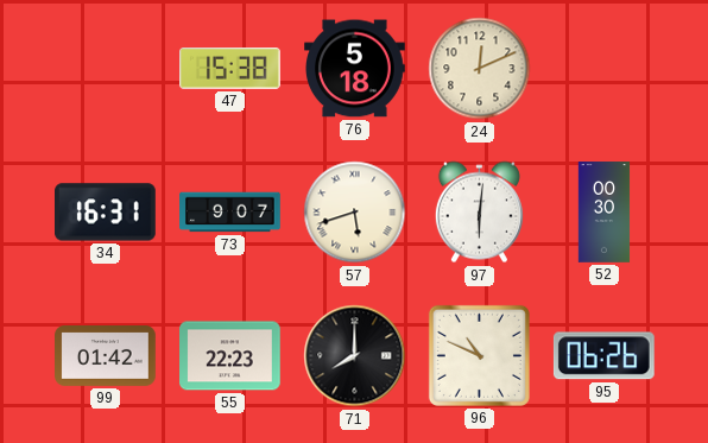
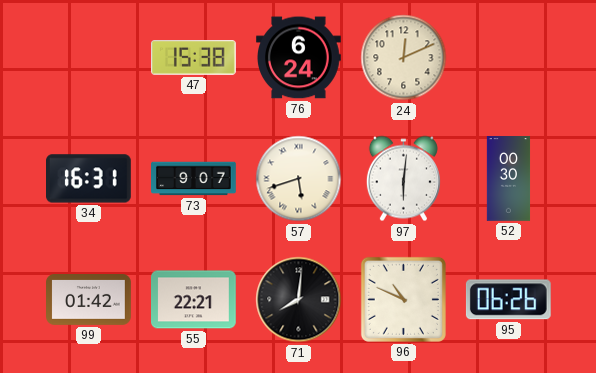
76: 5:18 -> 6:24
55: 22:23 -> 22:21
71: 8:00 -> 8:01
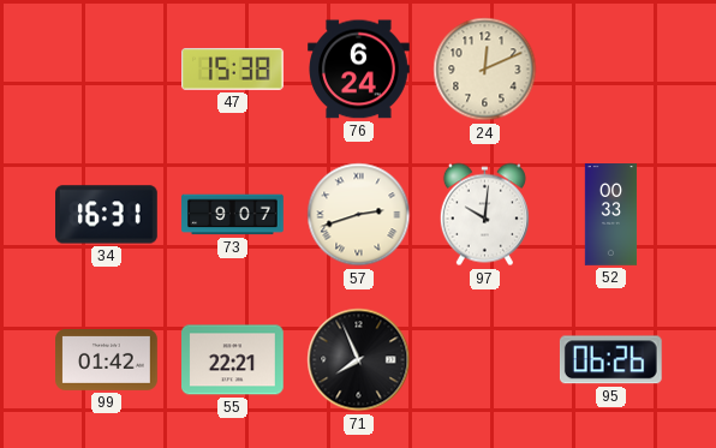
57: 5:42 -> 2:42
97: 6:01 -> 10:01
52: 00:30 -> 00:33
71: 8:01 -> 7:56
96: 10:49 -> none
